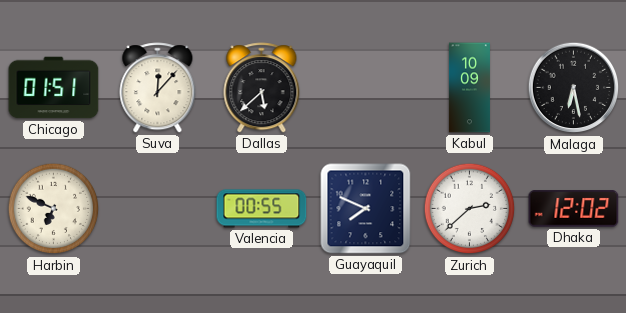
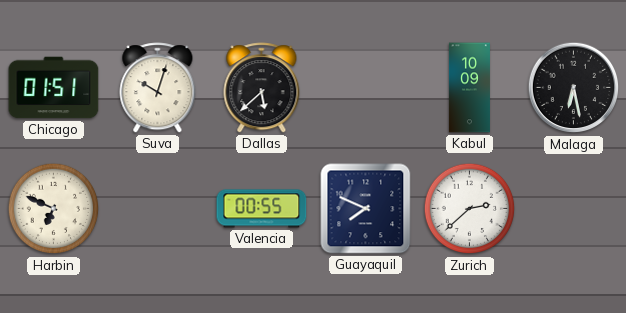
Suva: 12:07 -> 10:03
Dhaka: 12:02 -> none
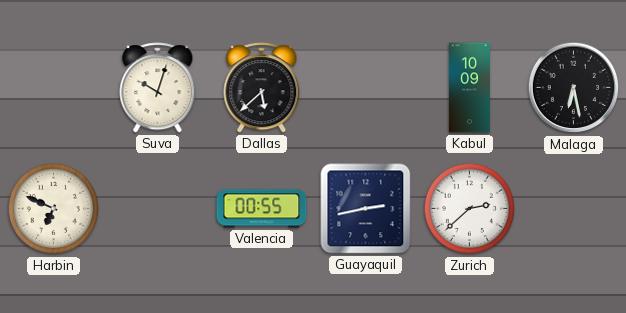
Chicago: 01:51 -> none
Guayaquil: 7:49 -> 2:43
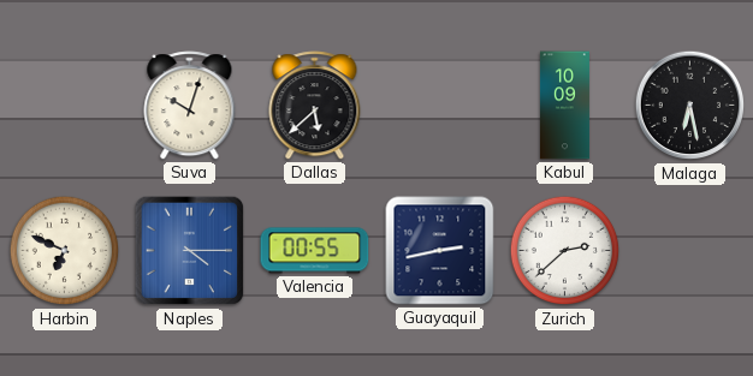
Naples: none -> 4:15
